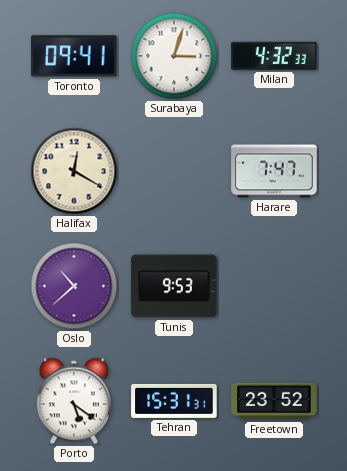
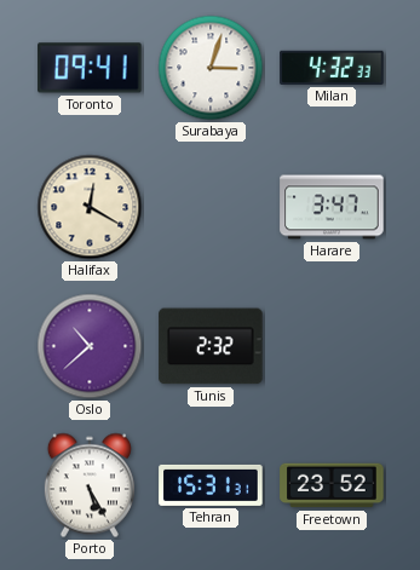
Harare: 7:47 -> 3:47
Tunis: 9:53 -> 2:32
Porto: 5:21 -> 5:25
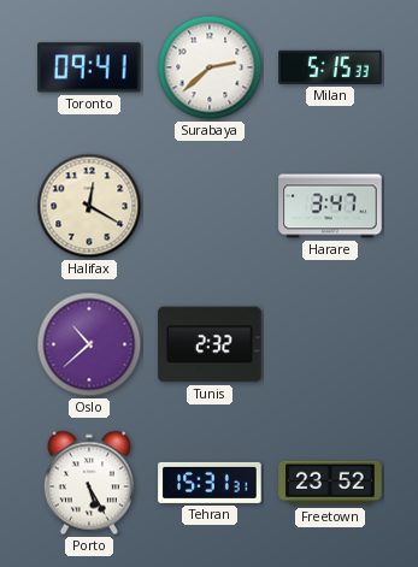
Surabaya: 3:03 -> 2:38
Milan: 4:32 -> 5:15
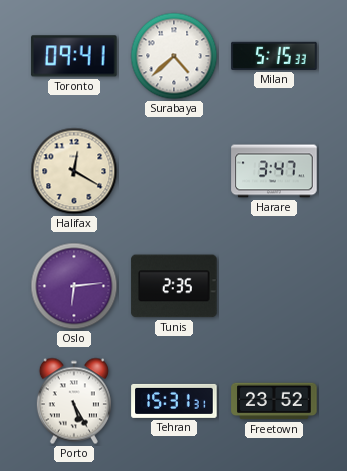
Surabaya: 2:38 -> 4:38
Oslo: 10:38 -> 6:14
Tunis: 2:32 -> 2:35
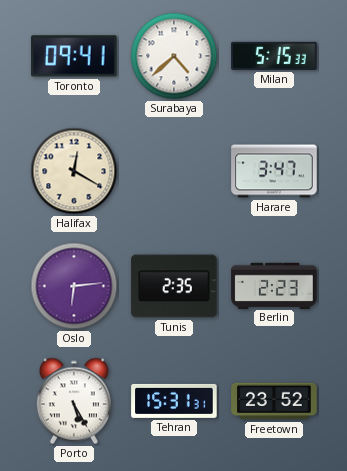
Berlin: none -> 2:23
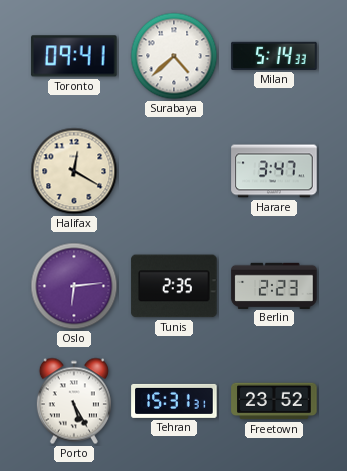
Milan: 5:15 -> 5:14
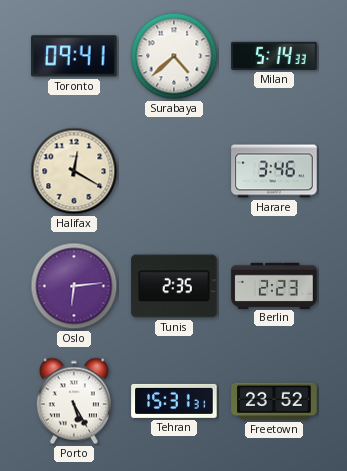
Harare: 3:47 -> 3:46
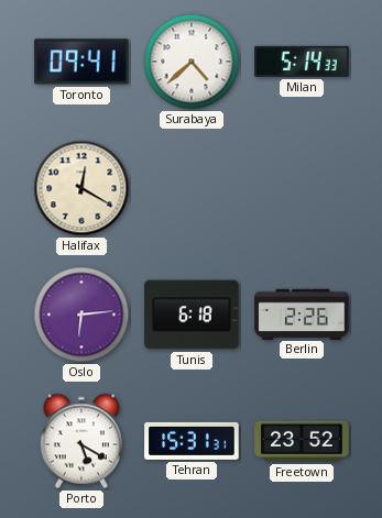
Harare: 3:46 -> none
Tunis: 2:35 -> 6:18
Berlin: 2:23 -> 2:26
Porto: 5:25 -> 5:20
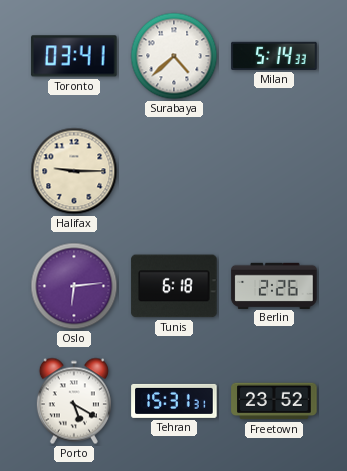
Toronto: 09:41 -> 03:41
Halifax: 12:20 -> 9:15
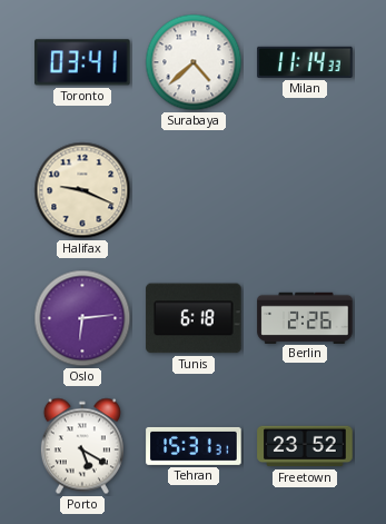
Milan: 5:14 -> 11:14
Halifax: 9:15 -> 9:19
